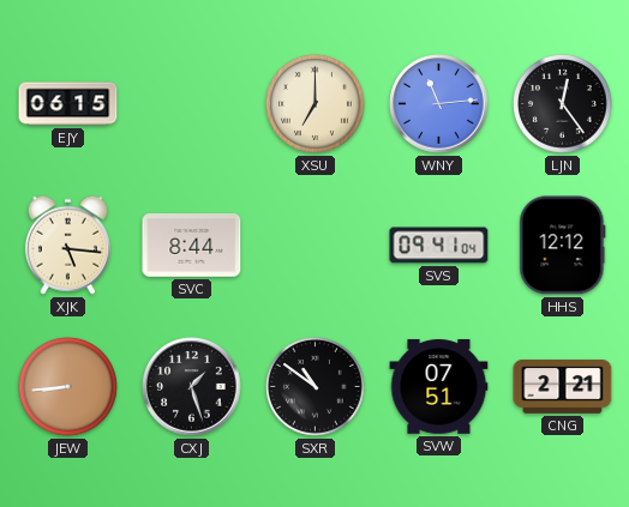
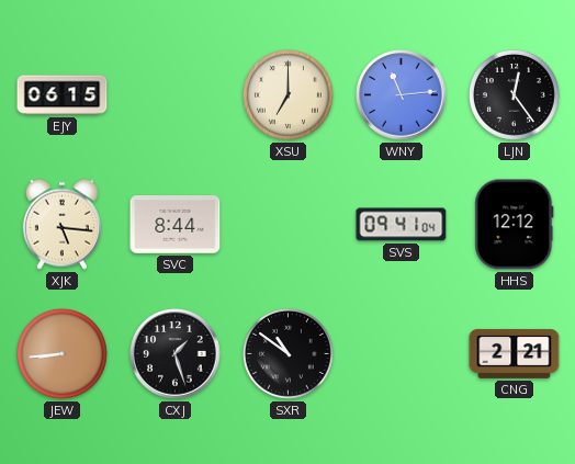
SVW: 07:51 -> none
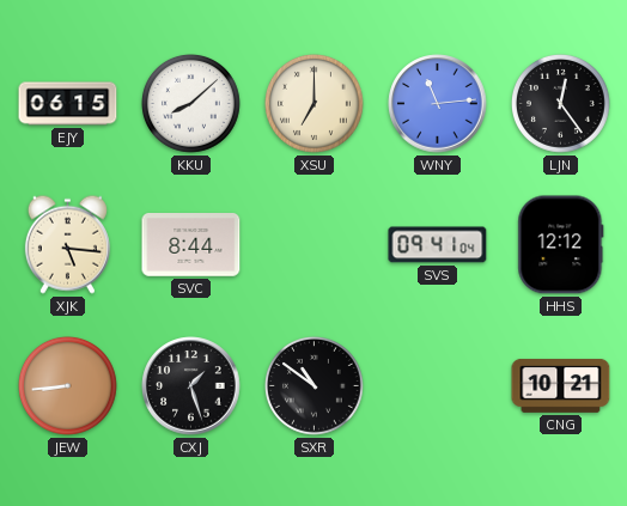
KKU: none -> 8:08
CNG: 2:21 -> 10:21
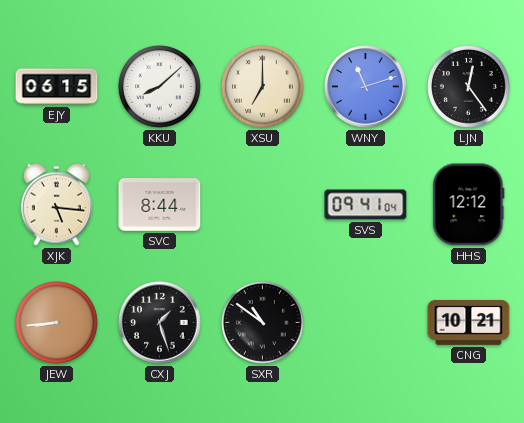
WNY: 11:14 -> 11:12
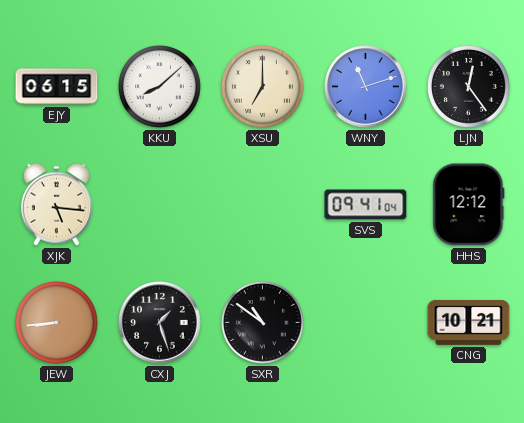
SVC: 8:44 -> none
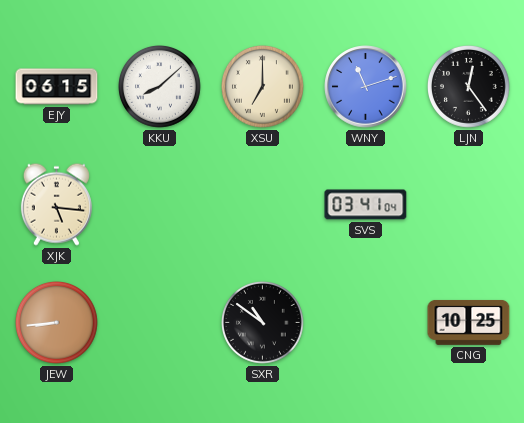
SVS: 09:41 -> 03:41
HHS: 12:12 -> none
CXJ: 1:27 -> none
CNG: 10:21 -> 10:25
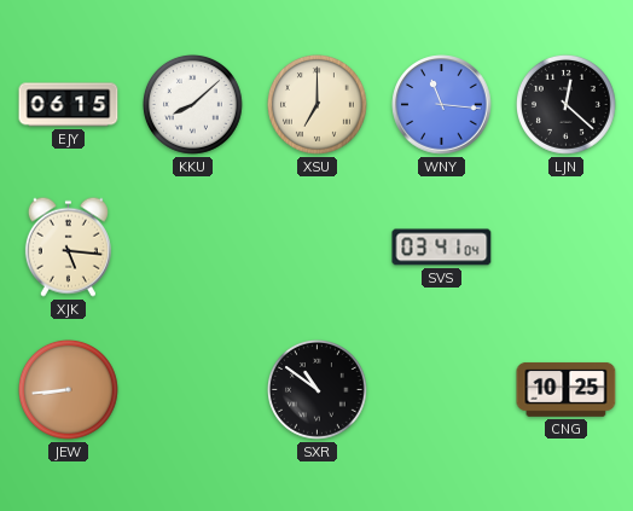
WNY: 11:12 -> 11:16
LJN: 12:24 -> 12:22
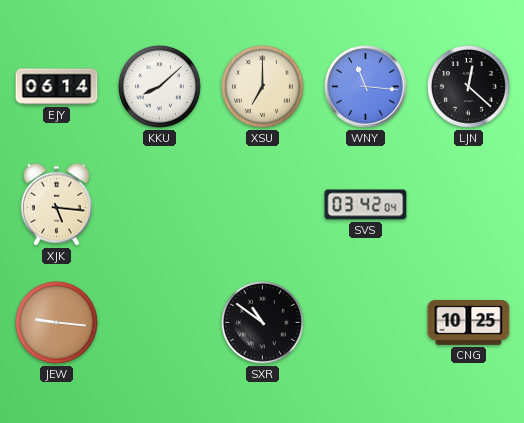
EJY: 06:15 -> 06:14
SVS: 03:41 -> 03:42
JEW: 8:44 -> 9:16
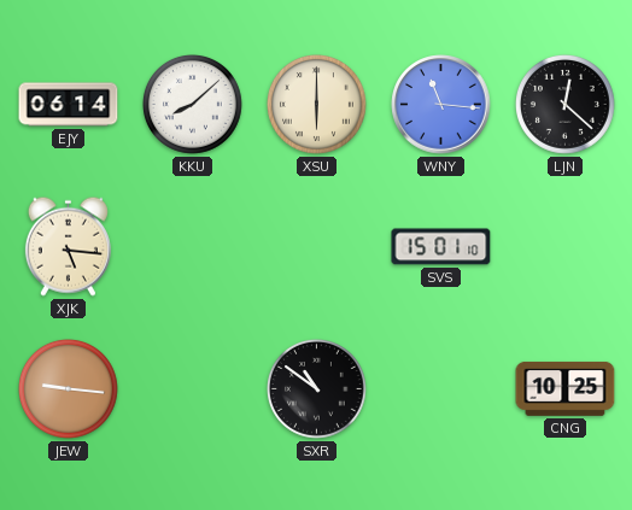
XSU: 7:00 -> 6:00
SVS: 03:42 -> 15:01
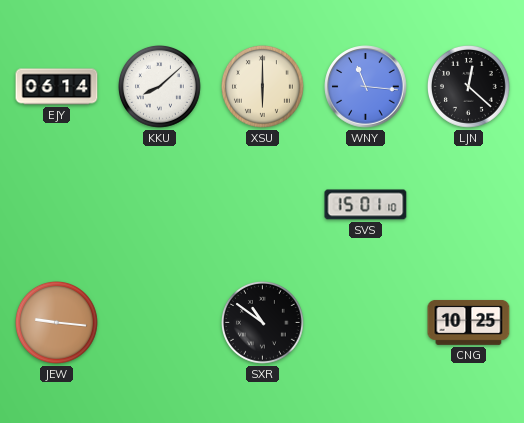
XJK: 5:16 -> none
